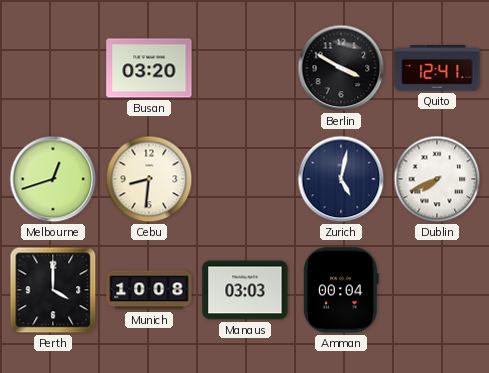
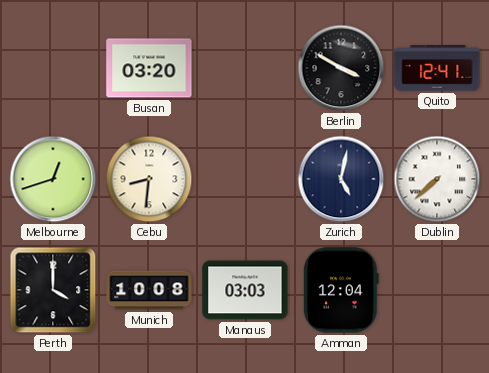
Dublin: 7:41 -> 7:38
Amman: 00:04 -> 12:04
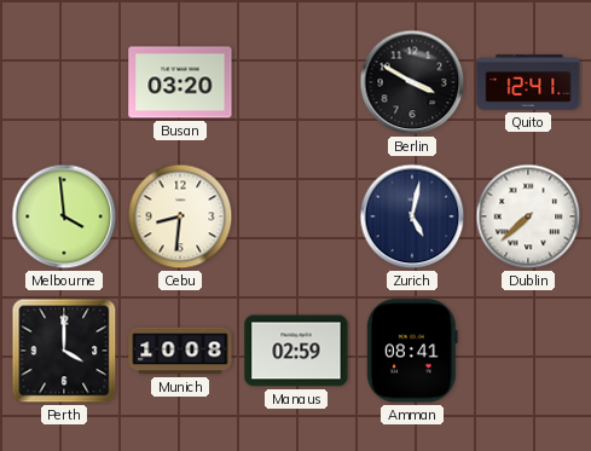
Melbourne: 12:42 -> 3:59
Manaus: 03:03 -> 02:59
Amman: 12:04 -> 08:41
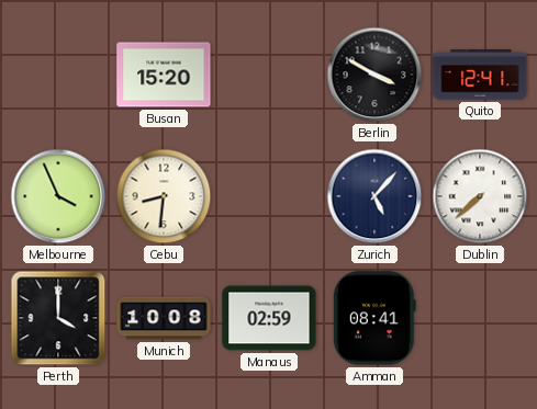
Busan: 03:20 -> 15:20
Melbourne: 3:59 -> 3:56
Zurich: 5:02 -> 5:07
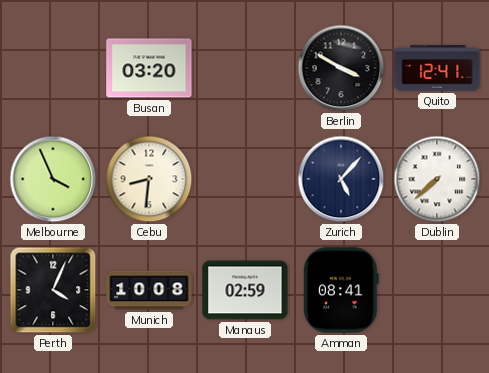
Busan: 15:20 -> 03:20
Perth: 4:00 -> 4:04
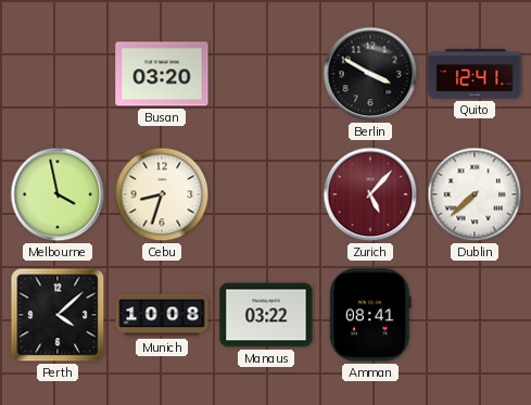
Melbourne: 3:56 -> 3:58
Cebu: 8:31 -> 8:33
Zurich dial: navy -> burgundy
Perth: 4:04 -> 4:08
Manaus: 02:59 -> 03:22
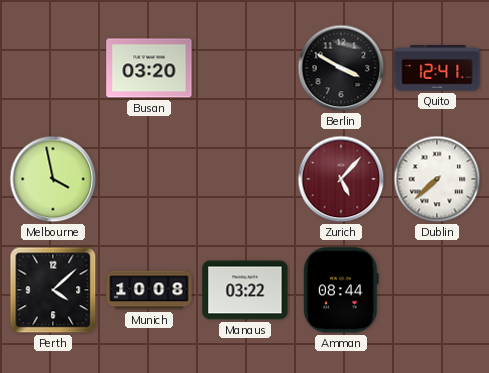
Cebu: 8:33 -> none
Amman: 08:41 -> 08:44
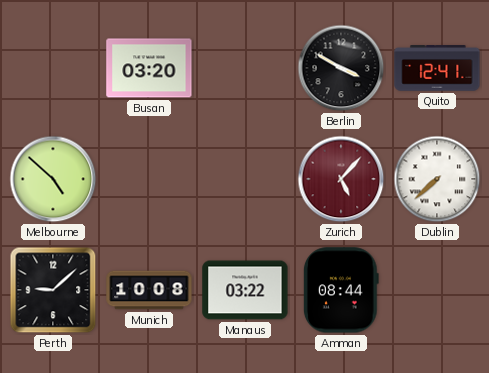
Melbourne: 3:58 -> 4:52
Perth: 4:08 -> 9:08
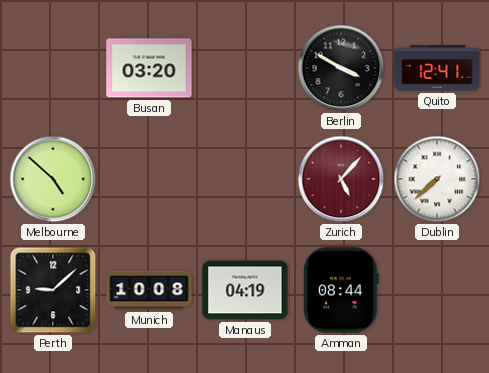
Manaus: 03:22 -> 04:19
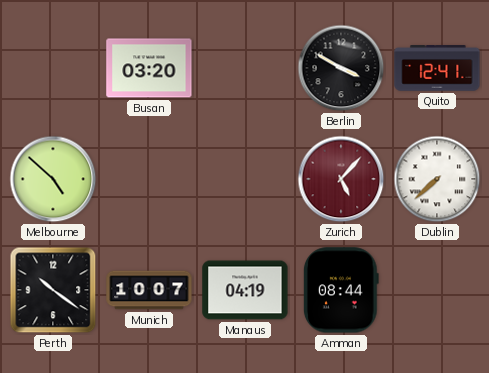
Perth: 9:08 -> 10:21
Munich: 10:08 -> 10:07
